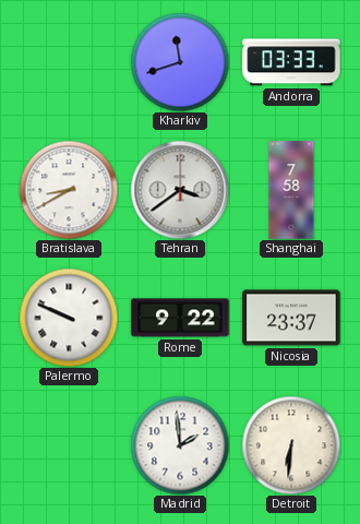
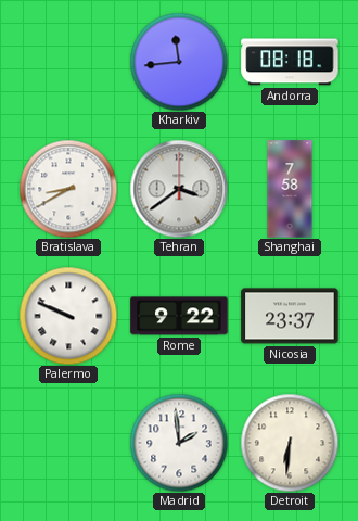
Kharkiv: 11:42 -> 11:44
Andorra: 03:33 -> 08:18
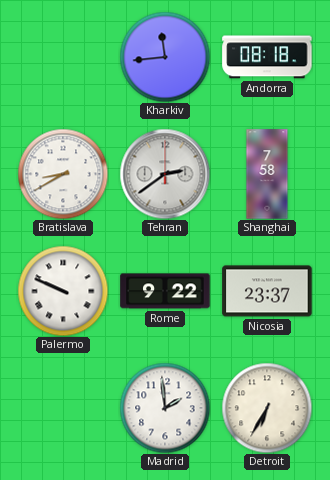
Tehran: 3:39 -> 2:39
Detroit: 6:31 -> 6:35
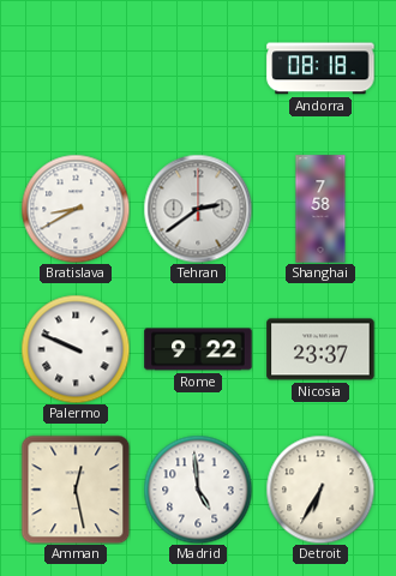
Kharkiv: 11:44 -> none
Amman: none -> 12:28
Madrid: 1:59 -> 4:59
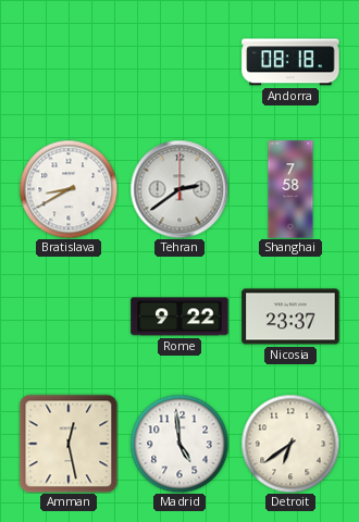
Palermo: 9:49 -> none
Detroit: 6:35 -> 6:39
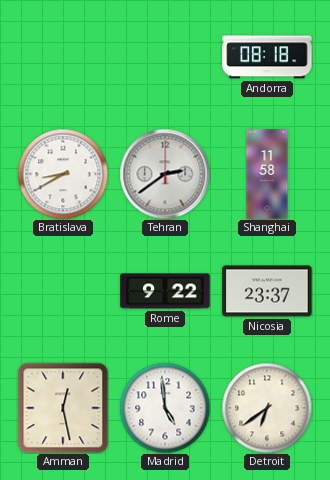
Shanghai: 7:58 -> 11:58
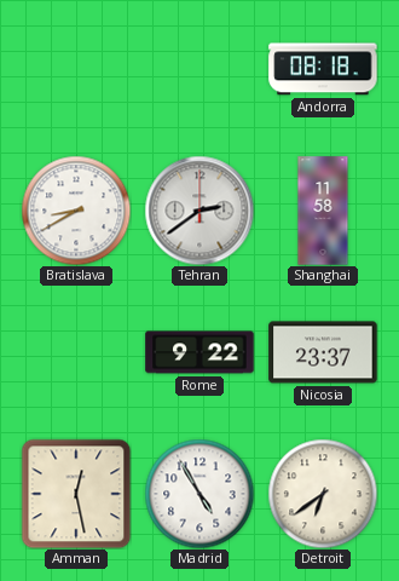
Madrid: 4:59 -> 4:55
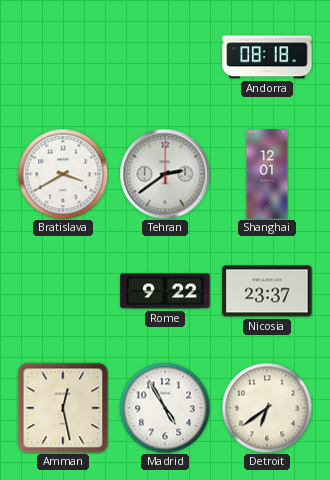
Bratislava: 8:40 -> 3:40
Shanghai: 11:58 -> 12:01
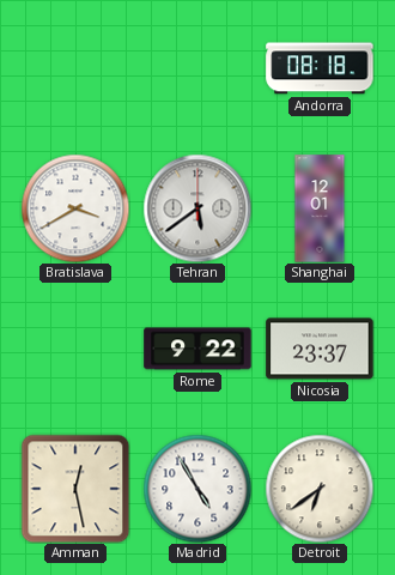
Tehran: 2:39 -> 5:39
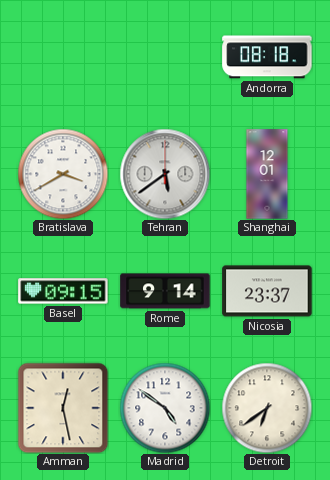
Basel: none -> 09:15
Rome: 9:22 -> 9:14
Madrid: 4:55 -> 4:51
